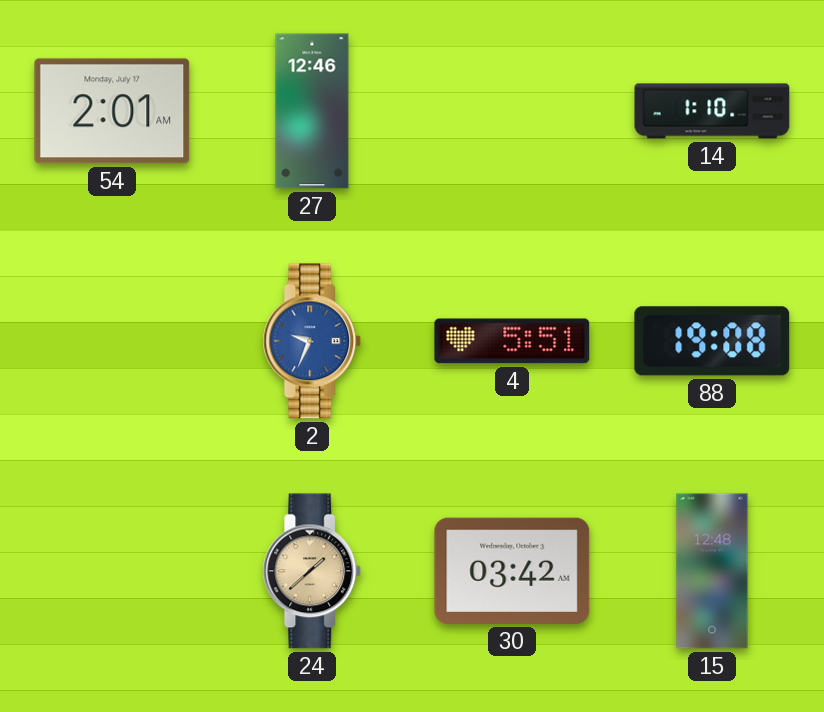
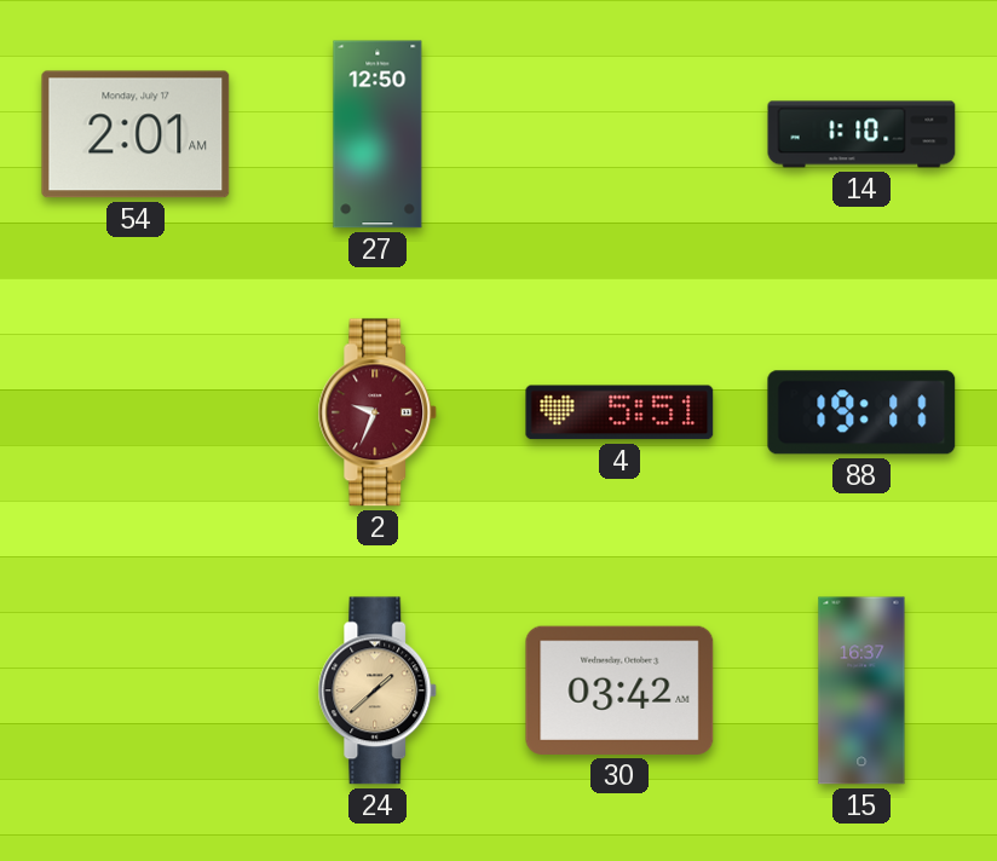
27: 12:46 -> 12:50
2 dial: blue -> burgundy
88: 19:08 -> 19:11
15: 12:48 -> 16:37
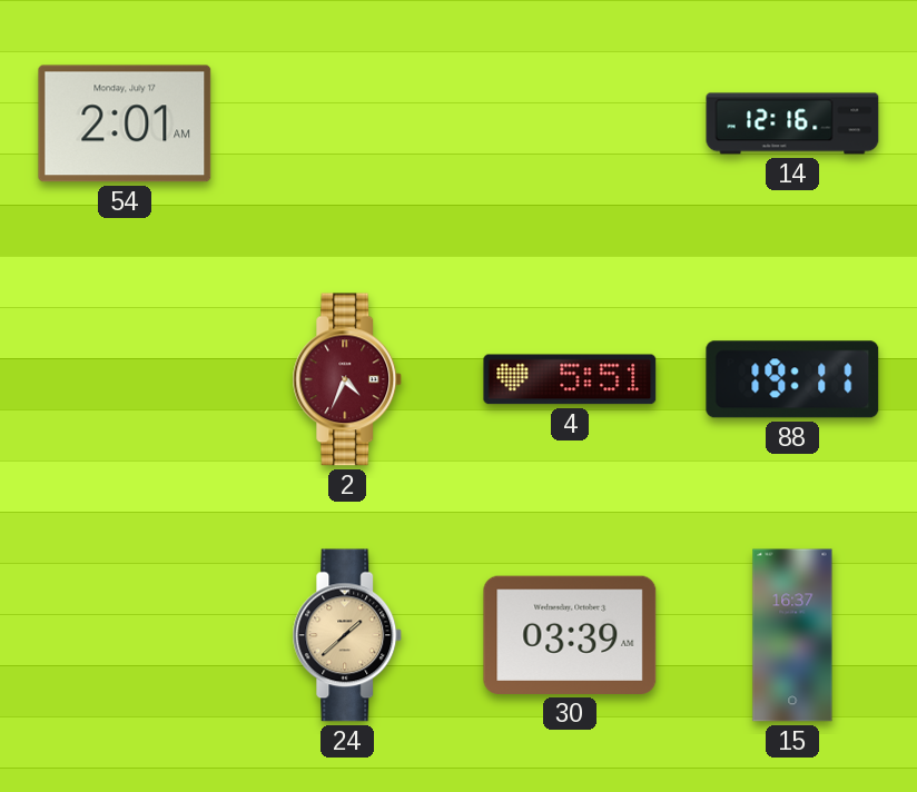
27: 12:50 -> none
14: 1:10 -> 12:16
2: 9:34 -> 4:34
30: 03:42 -> 03:39
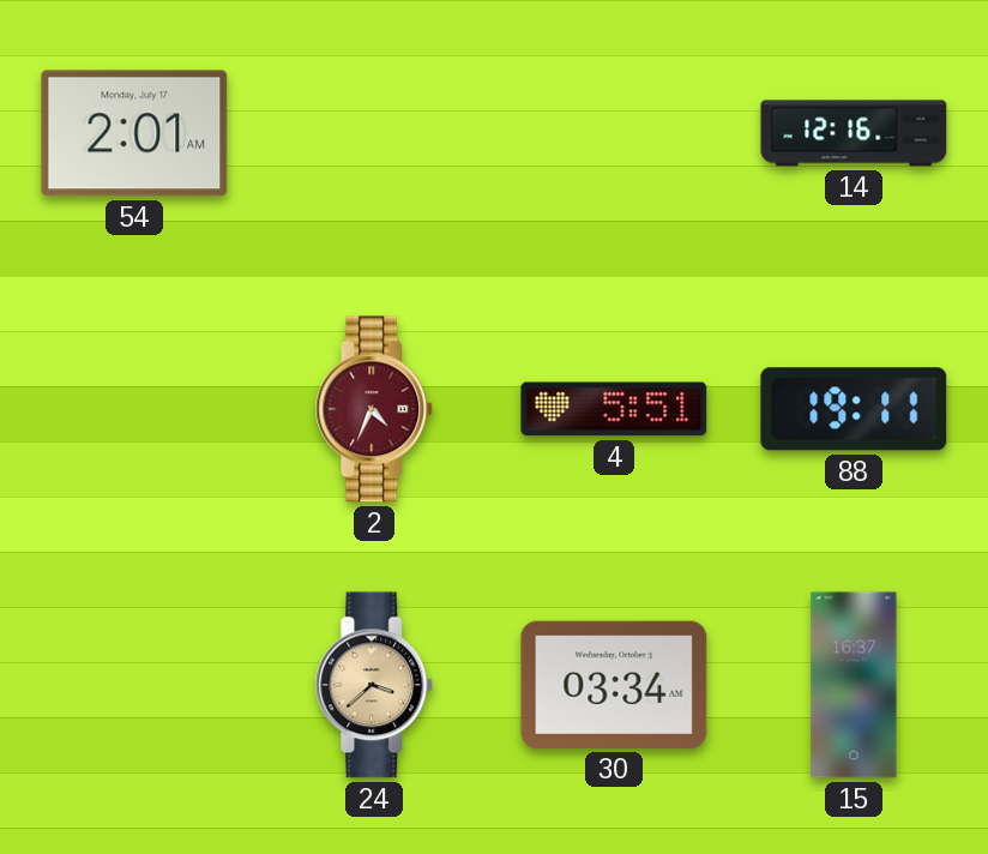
24: 1:38 -> 3:38
30: 03:39 -> 03:34
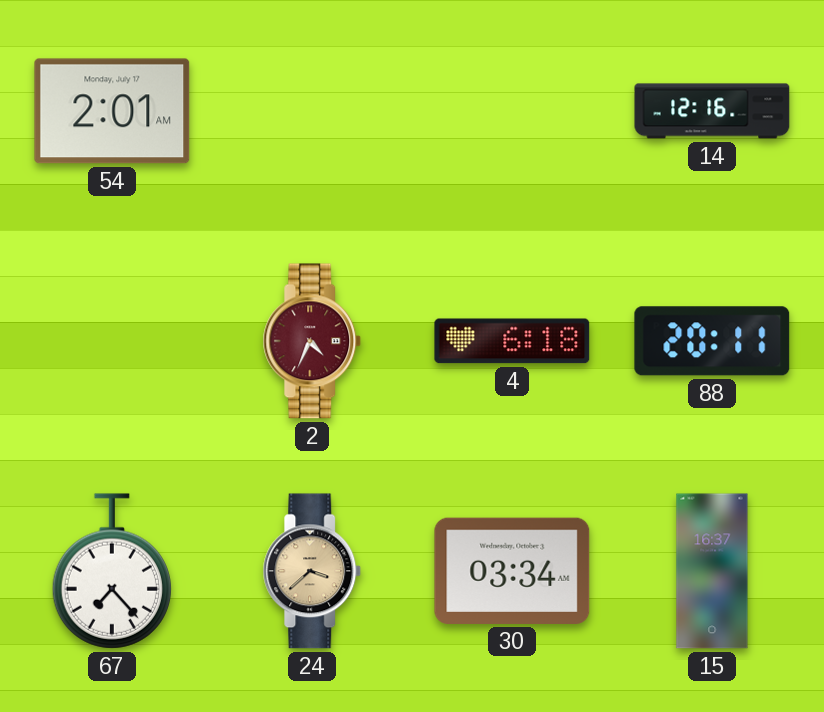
4: 5:51 -> 6:18
88: 19:11 -> 20:11
67: none -> 7:23
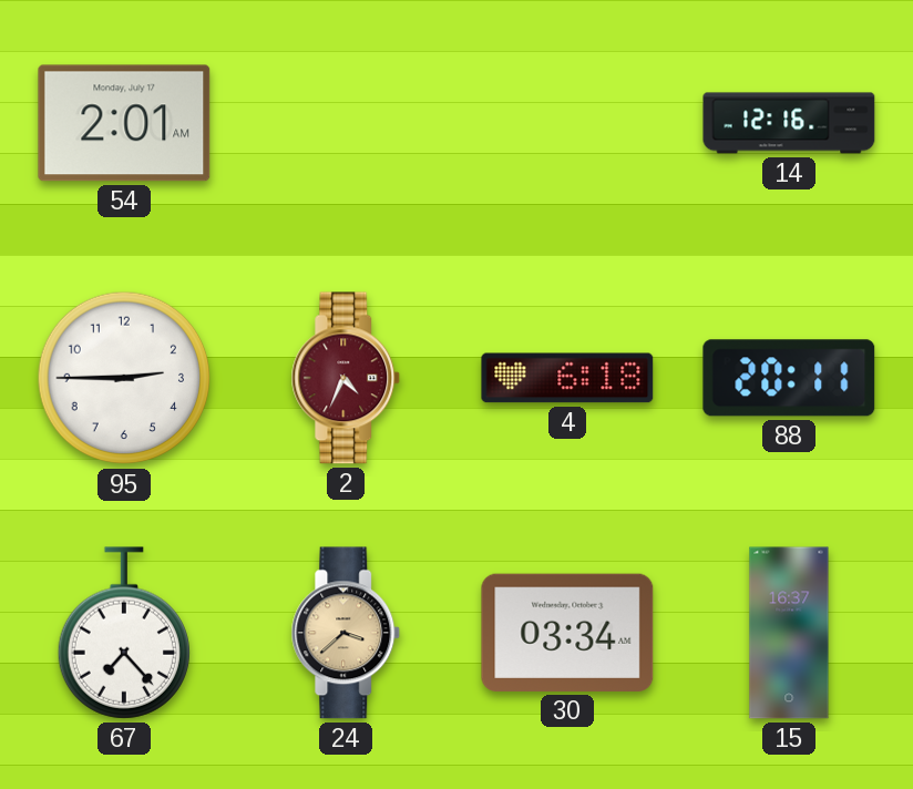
95: none -> 2:45
